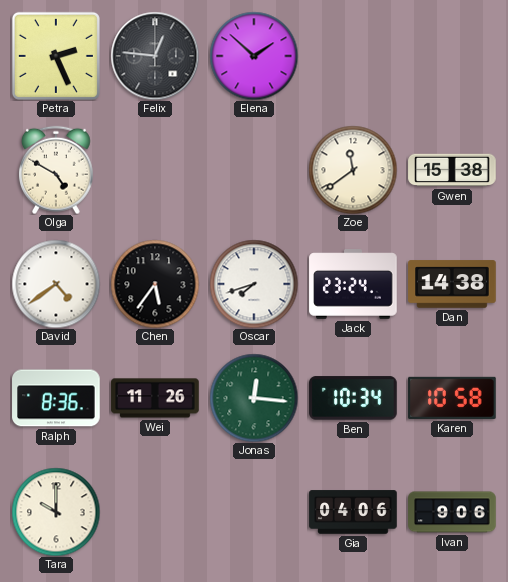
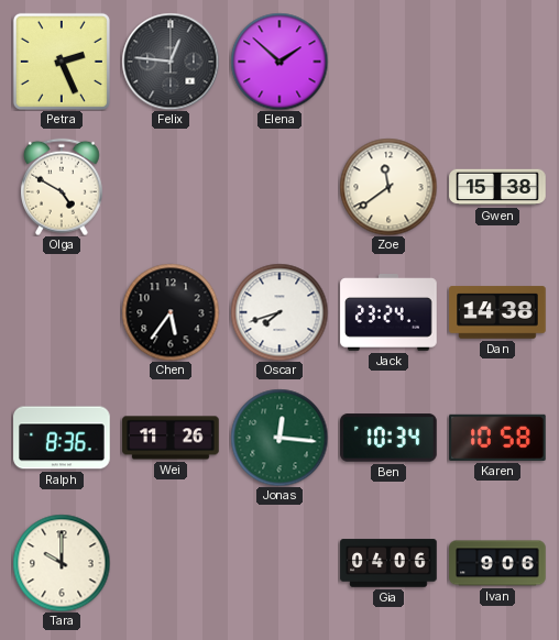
David: 4:39 -> none
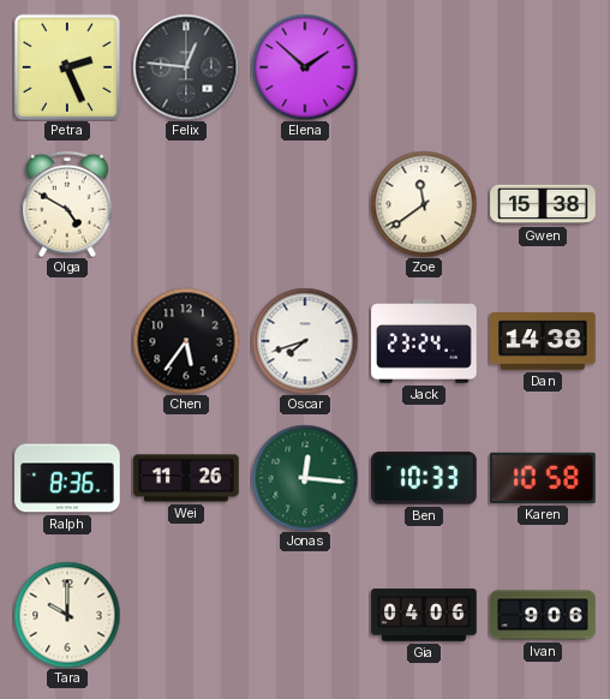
Ben: 10:34 -> 10:33
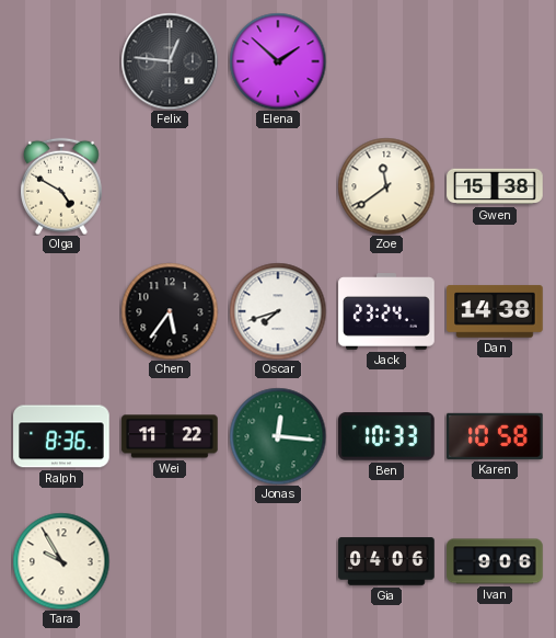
Petra: 2:26 -> none
Wei: 11:26 -> 11:22
Tara: 10:00 -> 9:55
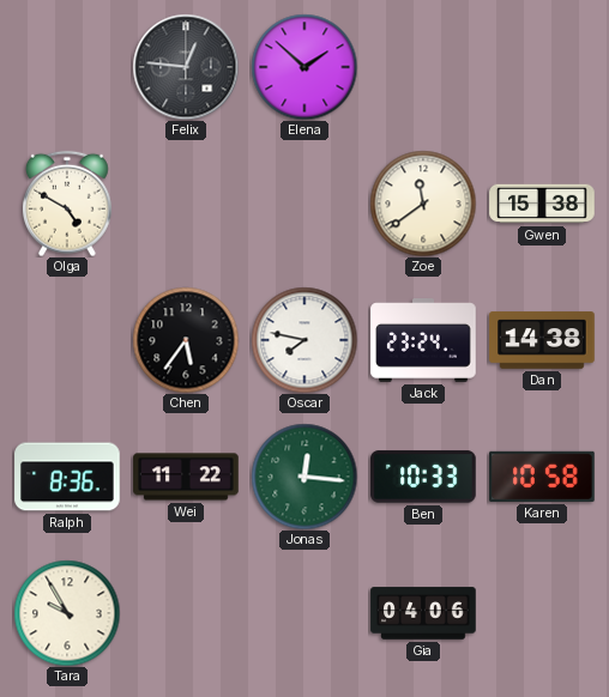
Oscar: 7:42 -> 7:47
Ivan: 9:06 -> none
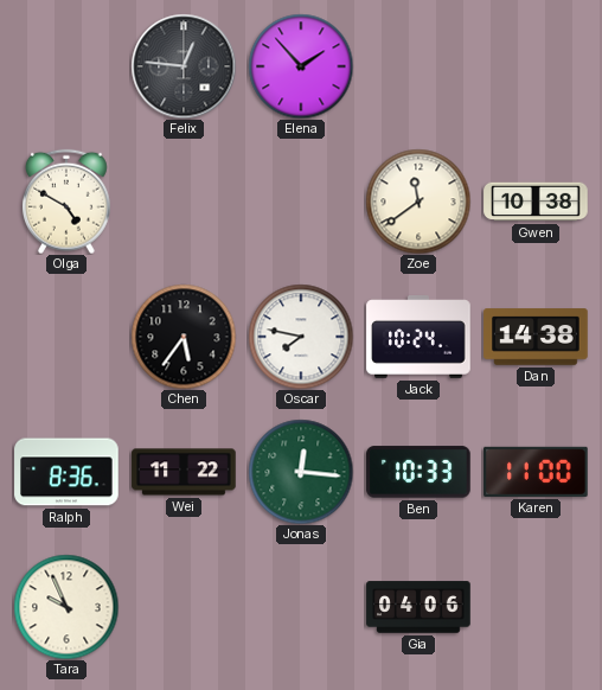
Elena: 1:52 -> 1:53
Gwen: 15:38 -> 10:38
Jack: 23:24 -> 10:24
Karen: 10:58 -> 11:00
Tara: 9:55 -> 9:56
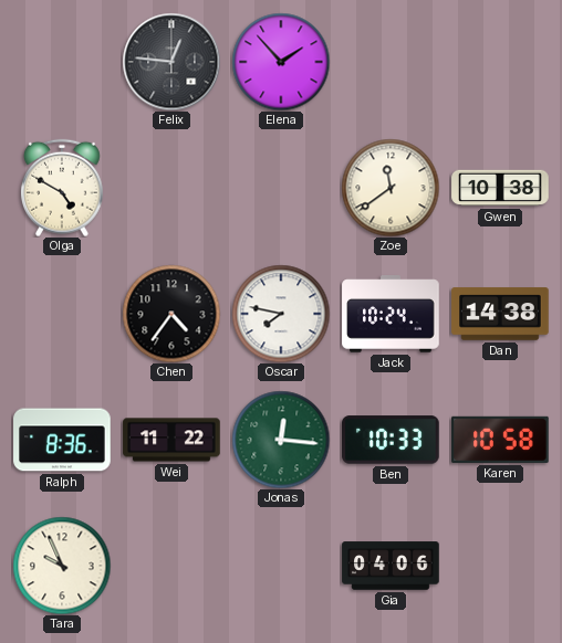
Chen: 5:36 -> 4:36
Karen: 11:00 -> 10:58
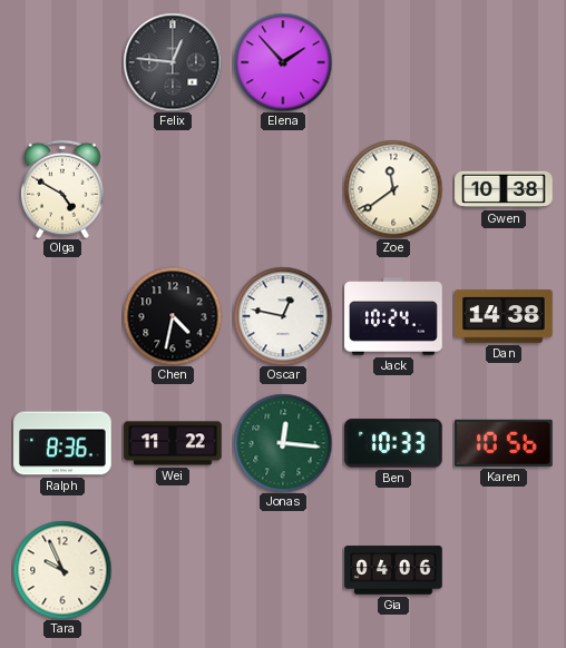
Chen: 4:36 -> 4:32
Oscar: 7:47 -> 12:47
Karen: 10:58 -> 10:56
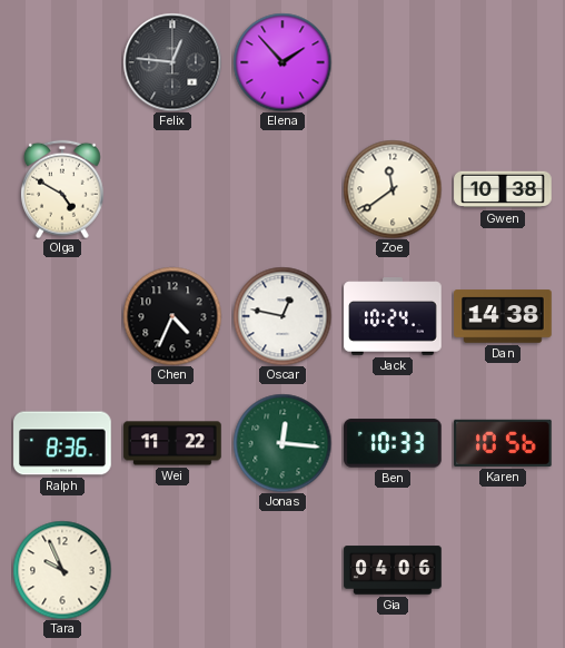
Chen: 4:32 -> 4:34
